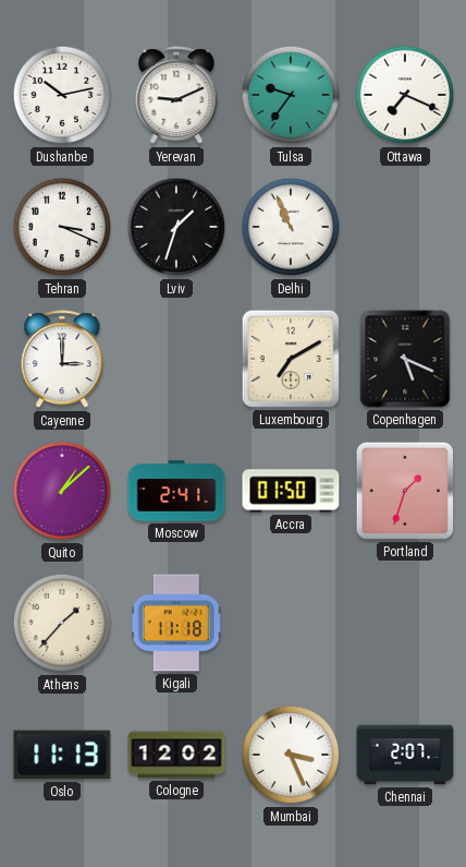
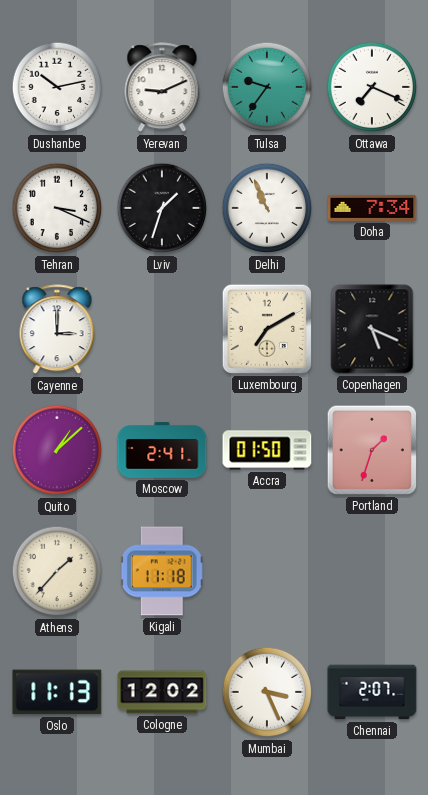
Doha: none -> 7:34
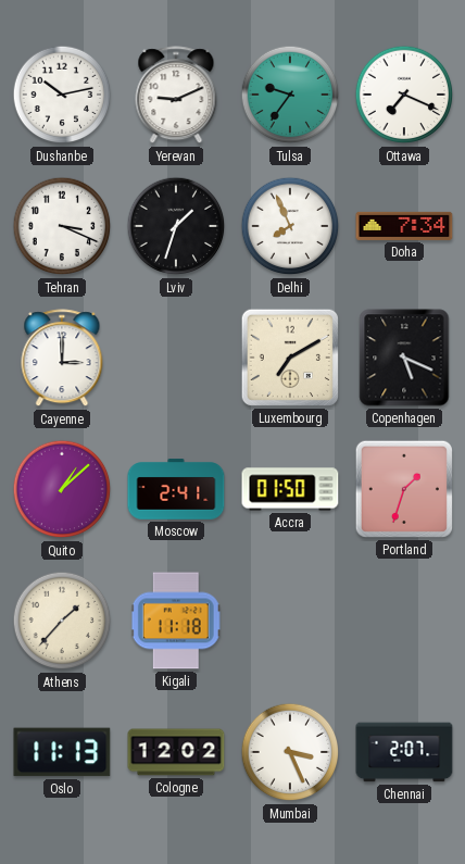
Delhi: 10:56 -> 7:56
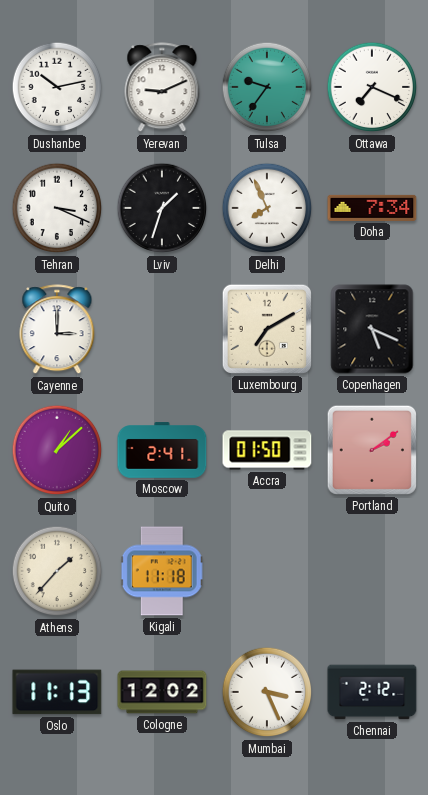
Portland: 1:33 -> 2:09
Chennai: 2:07 -> 2:12
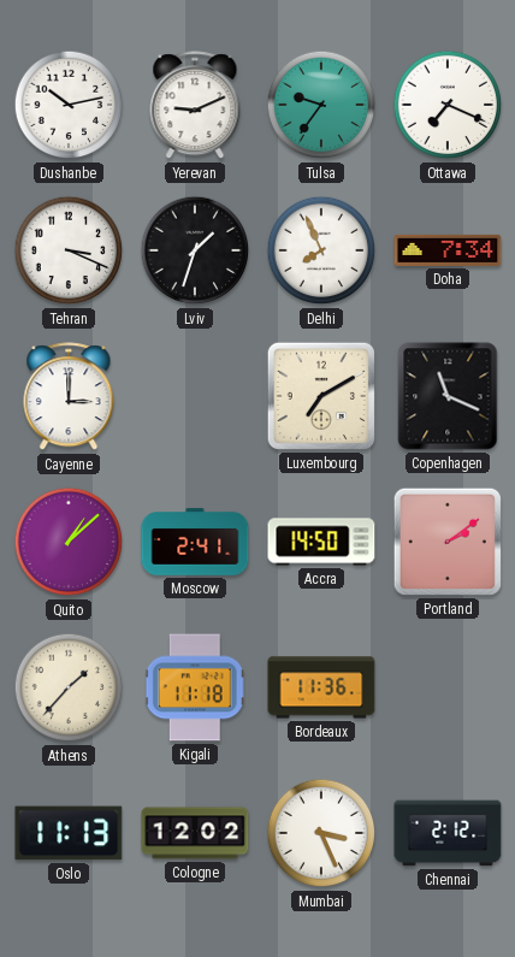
Copenhagen: 5:19 -> 11:19
Accra: 01:50 -> 14:50
Bordeaux: none -> 11:36
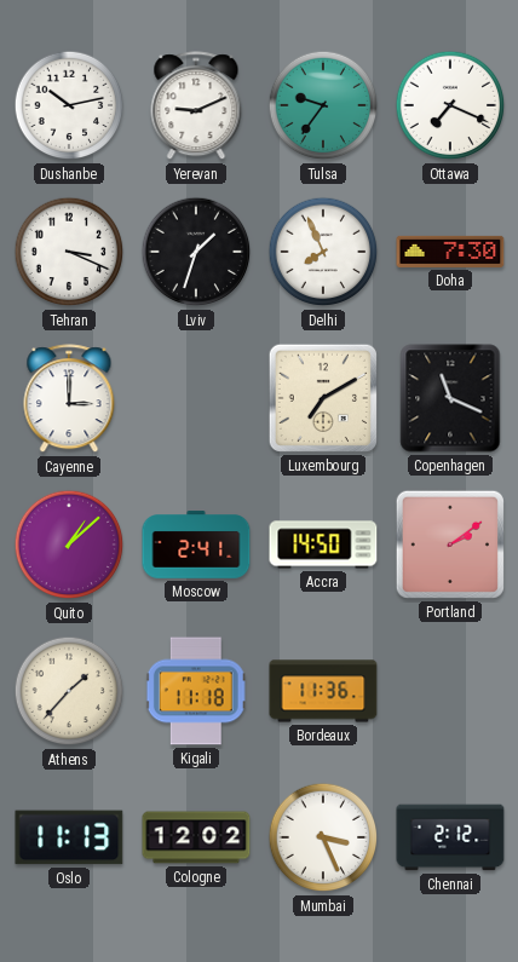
Doha: 7:34 -> 7:30
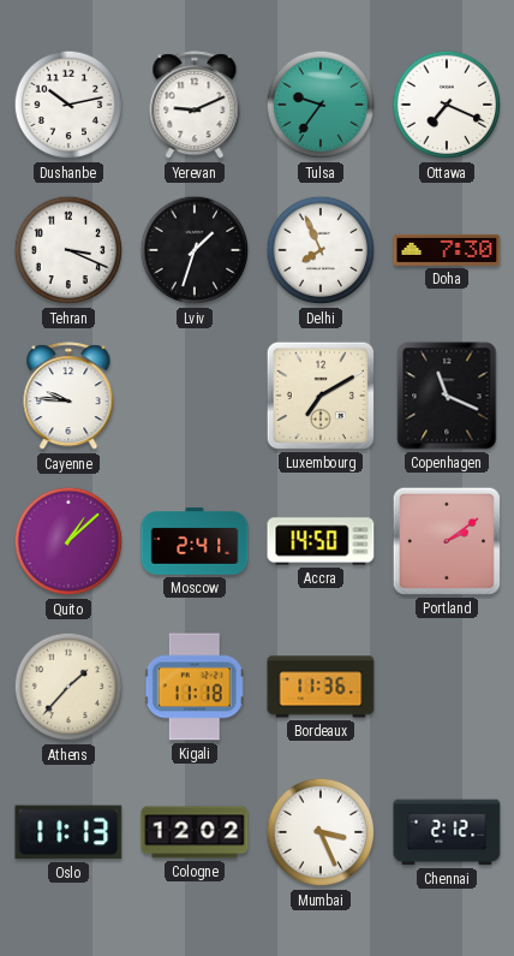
Cayenne: 3:00 -> 9:46
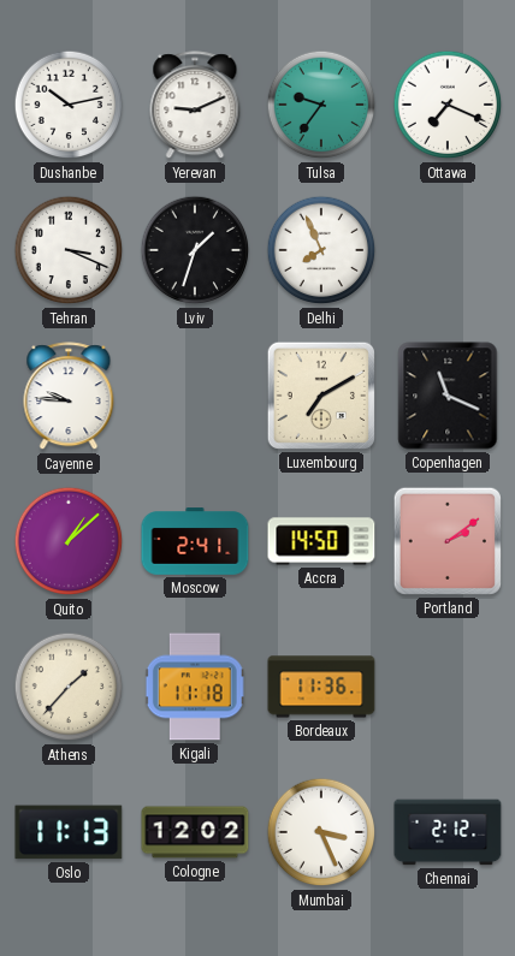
Doha: 7:30 -> none
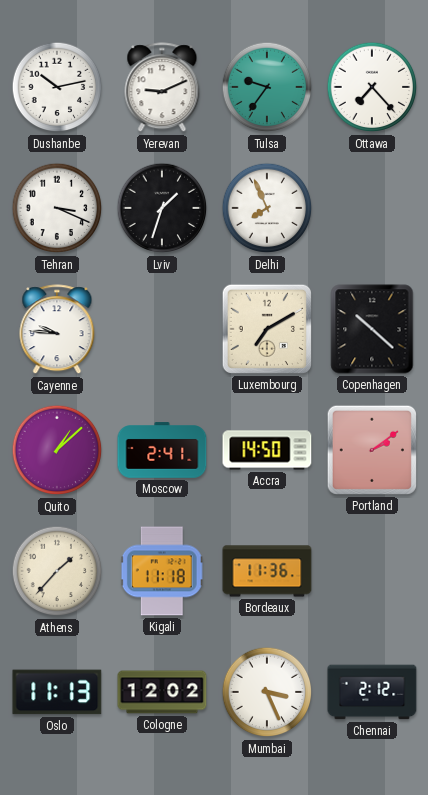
Ottawa: 7:19 -> 7:23
Copenhagen: 11:19 -> 10:22
